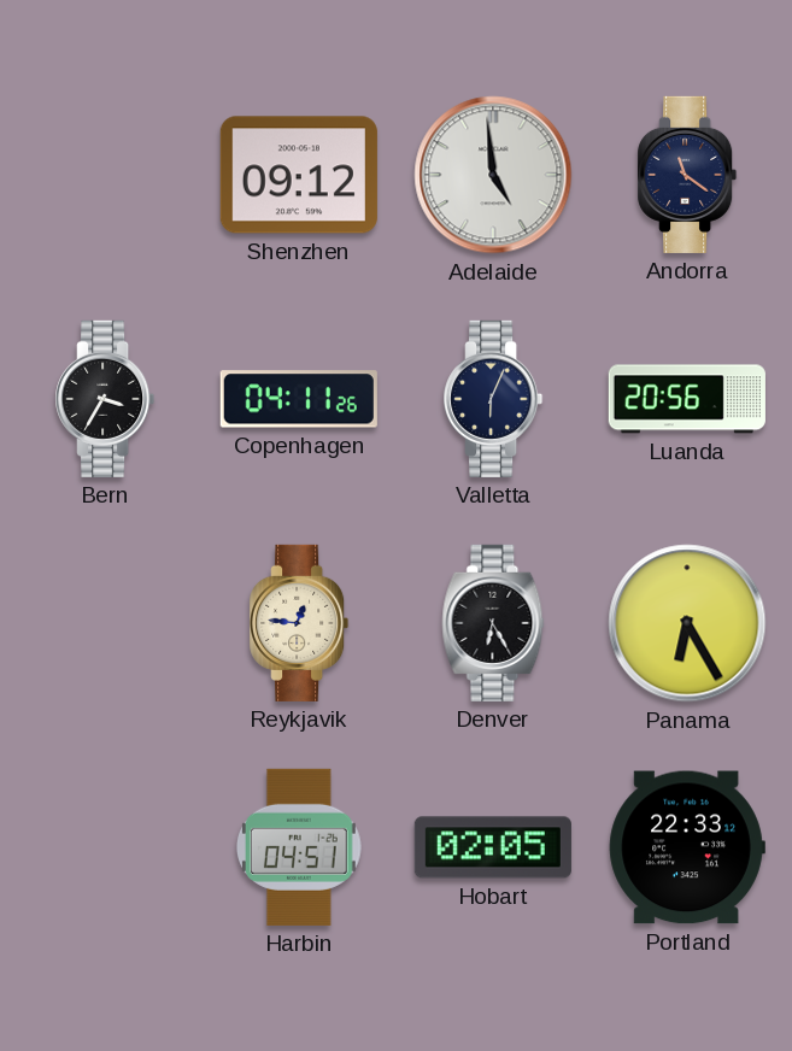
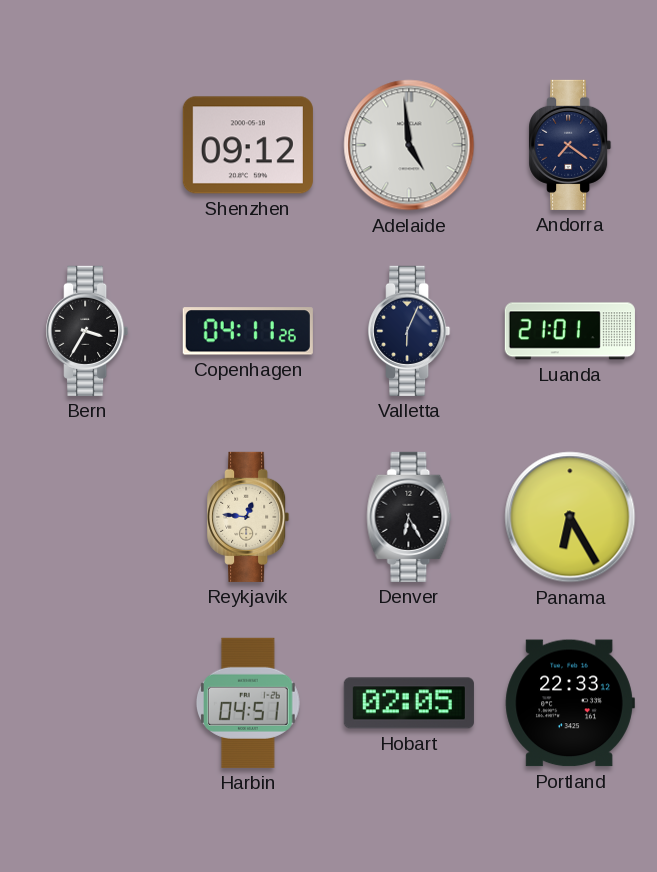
Andorra: 11:21 -> 7:21
Luanda: 20:56 -> 21:01
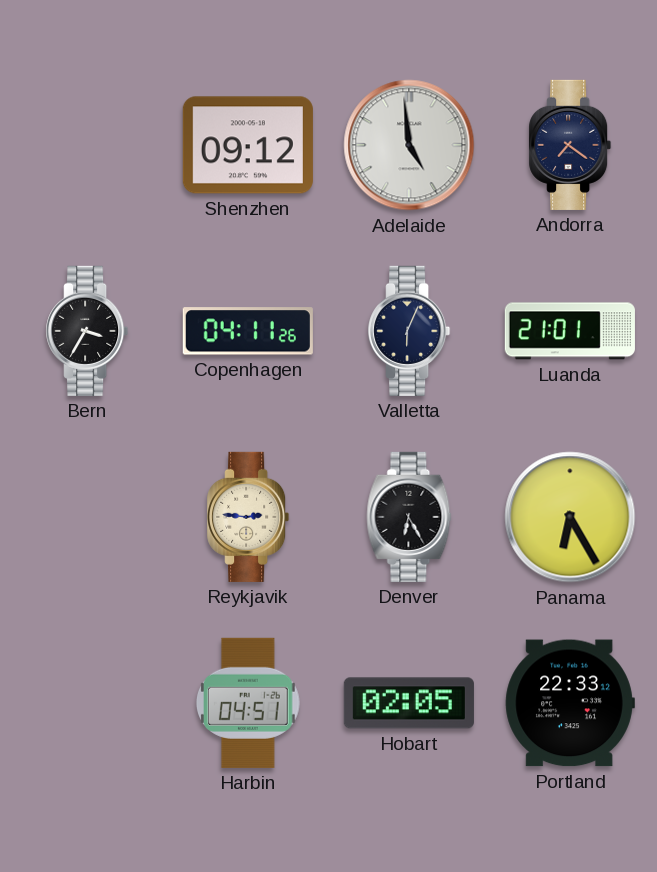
Reykjavik: 12:46 -> 2:46
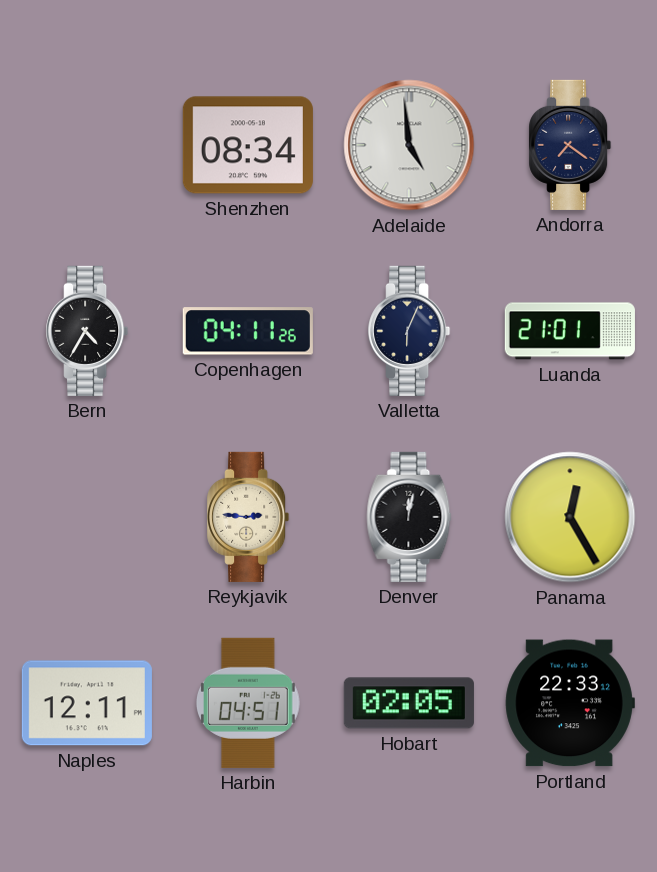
Shenzhen: 09:12 -> 08:34
Bern: 3:35 -> 4:35
Denver: 6:25 -> 12:02
Panama: 6:25 -> 12:25
Naples: none -> 12:11
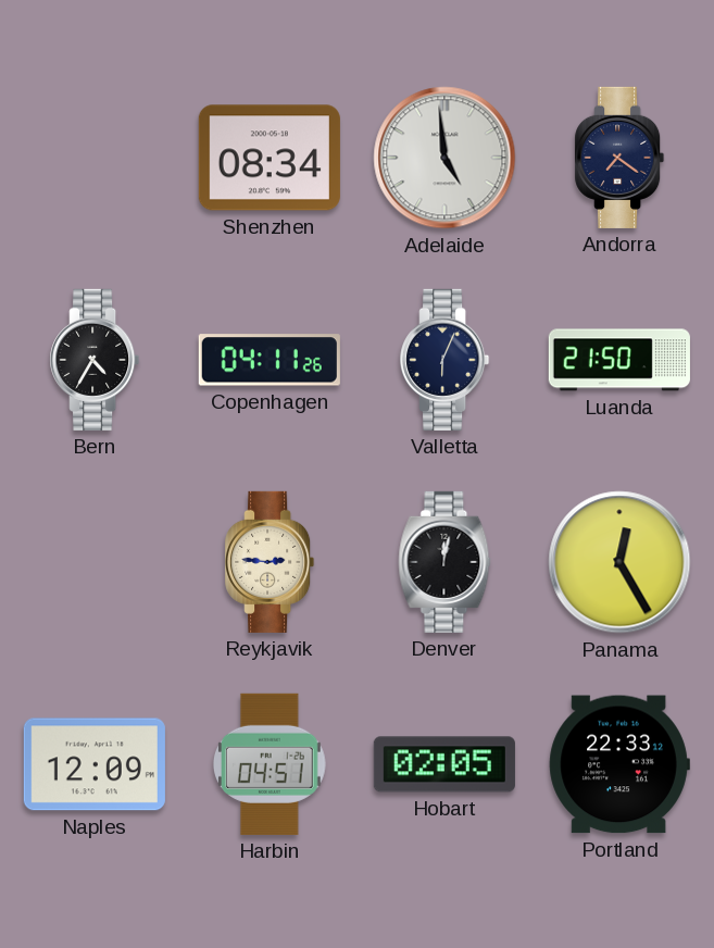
Luanda: 21:01 -> 21:50
Naples: 12:11 -> 12:09
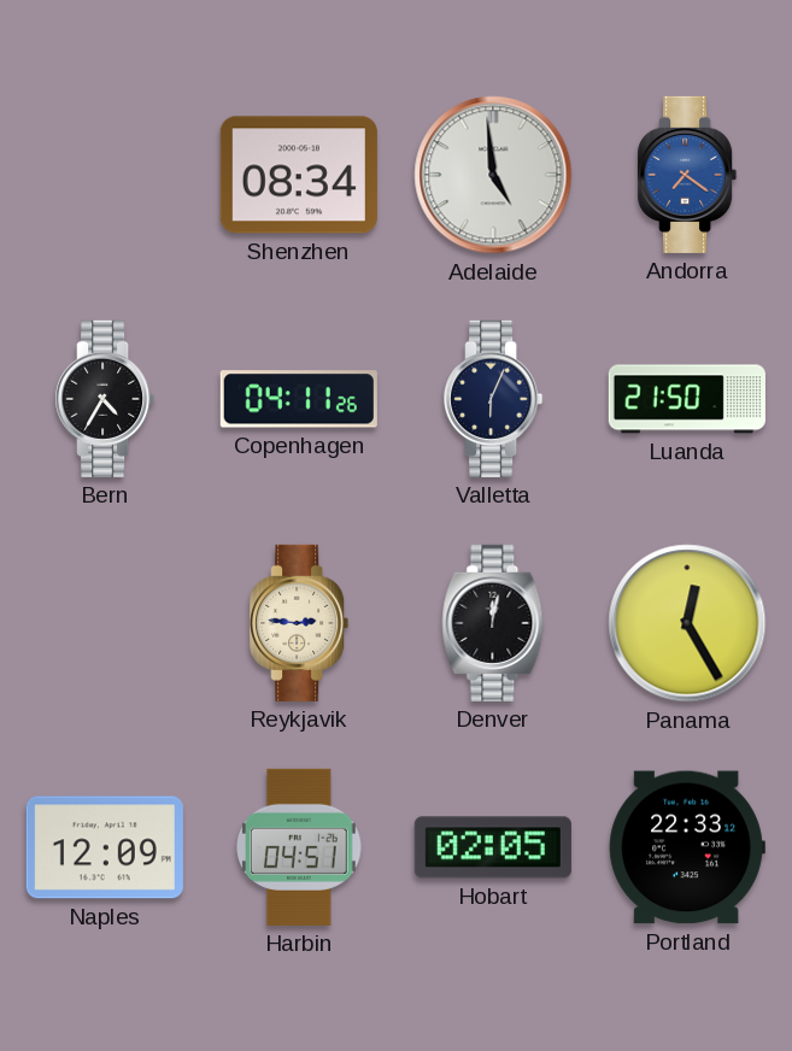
Andorra dial: navy -> blue
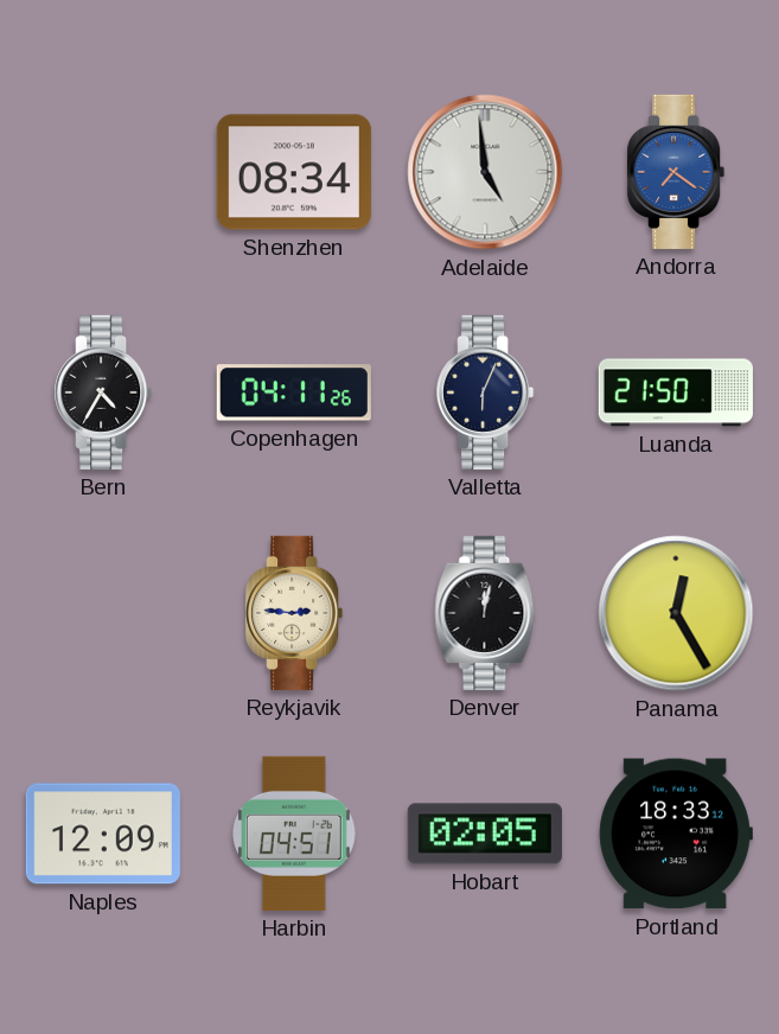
Portland: 22:33 -> 18:33
